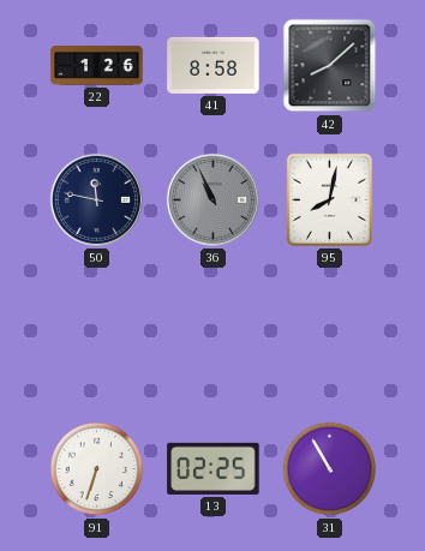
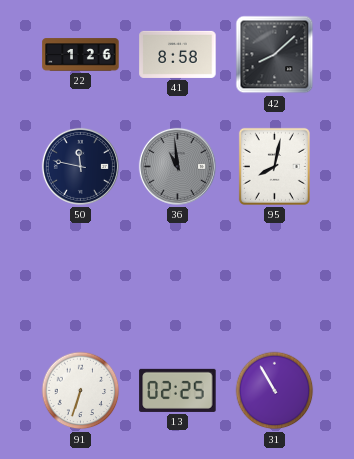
36: 10:56 -> 10:59
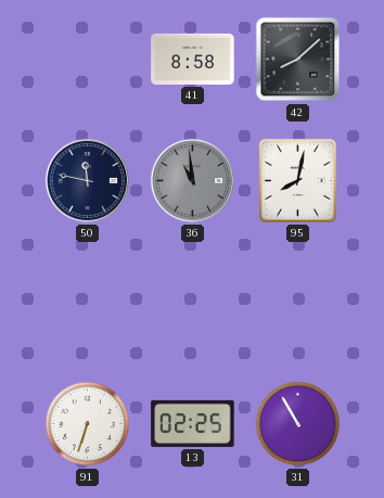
22: 1:26 -> none
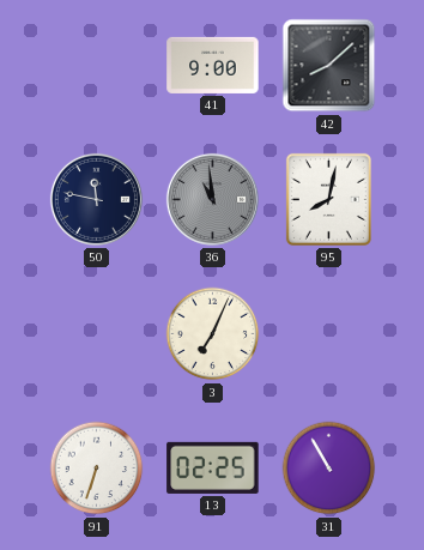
41: 8:58 -> 9:00
3: none -> 7:04
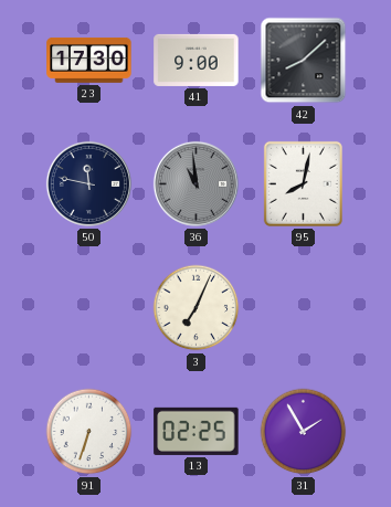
23: none -> 17:30
31: 10:55 -> 1:55
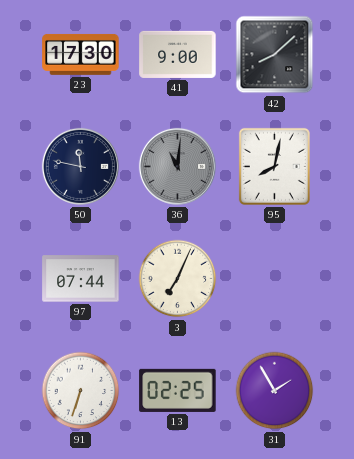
36: 10:59 -> 11:01
97: none -> 07:44
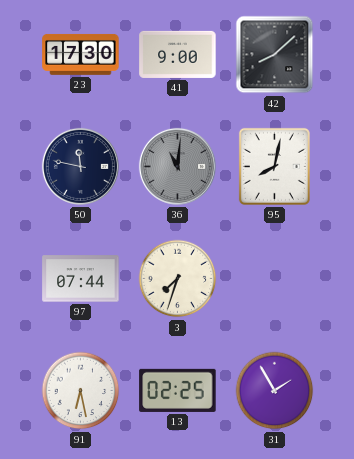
3: 7:04 -> 7:33
91: 6:33 -> 6:28
